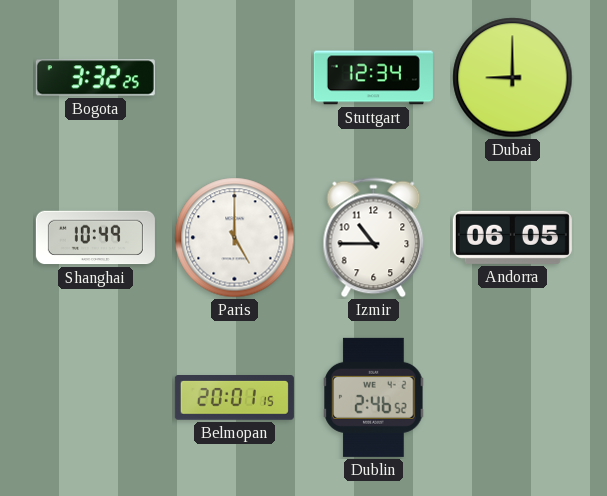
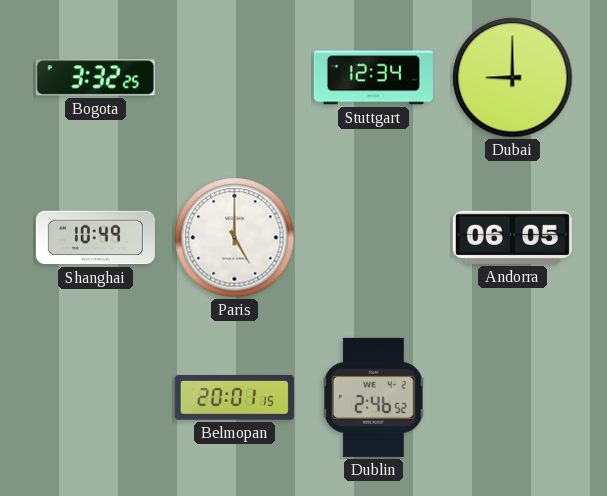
Izmir: 10:45 -> none
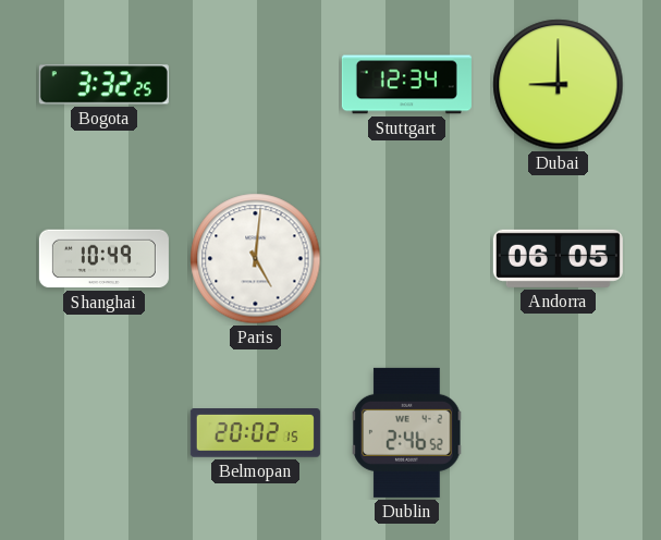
Paris: 5:00 -> 5:01
Belmopan: 20:01 -> 20:02
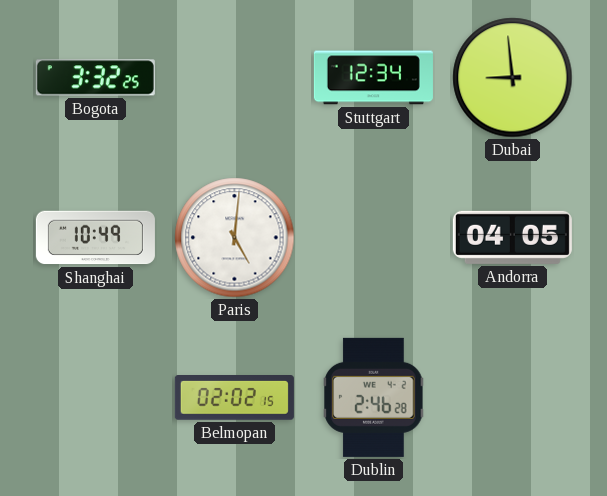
Dubai: 9:00 -> 8:59
Andorra: 06:05 -> 04:05
Belmopan: 20:02 -> 02:02
Dublin: 2:46:52 -> 2:46:28
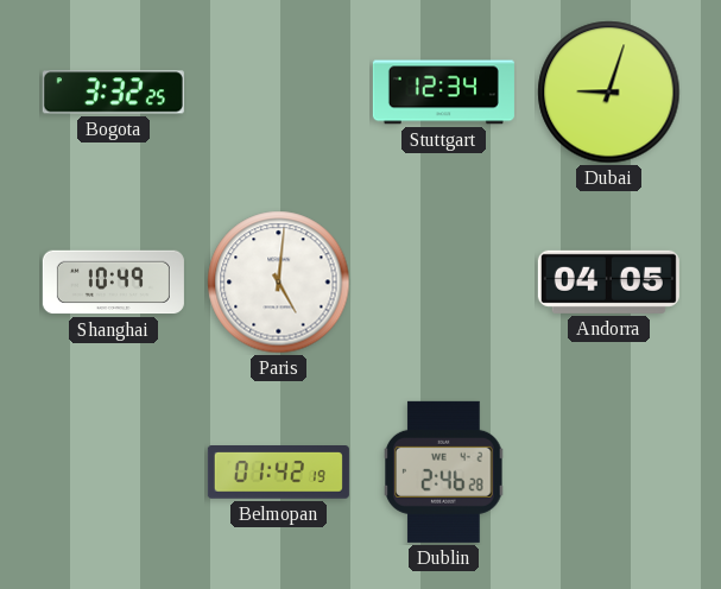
Dubai: 8:59 -> 9:03
Belmopan: 02:02 -> 01:42
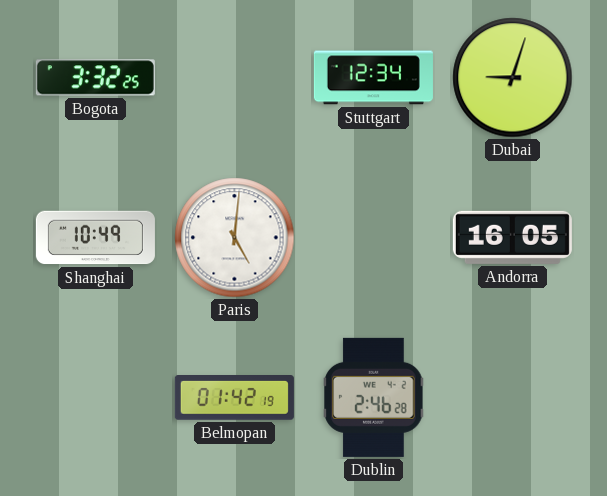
Andorra: 04:05 -> 16:05
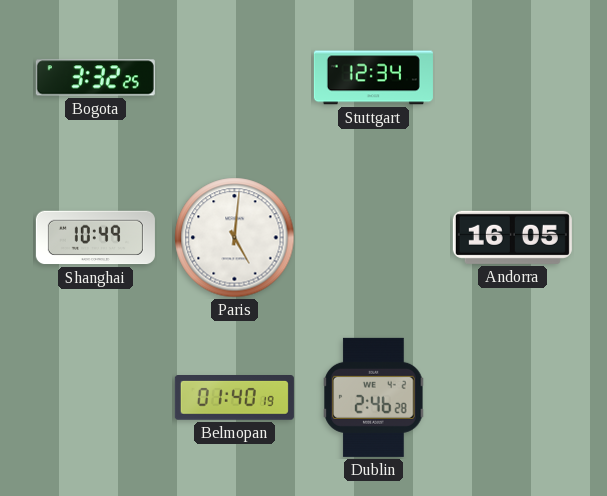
Dubai: 9:03 -> none
Belmopan: 01:42 -> 01:40
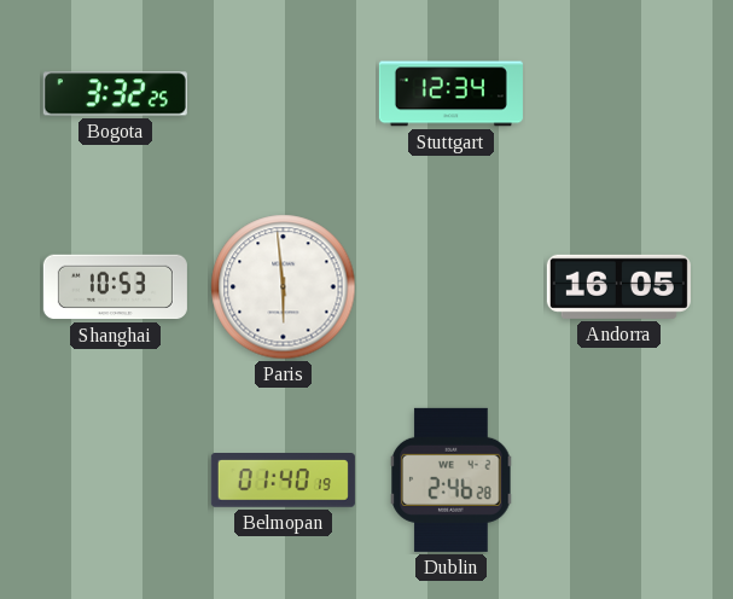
Shanghai: 10:49 -> 10:53
Paris: 5:01 -> 5:59
